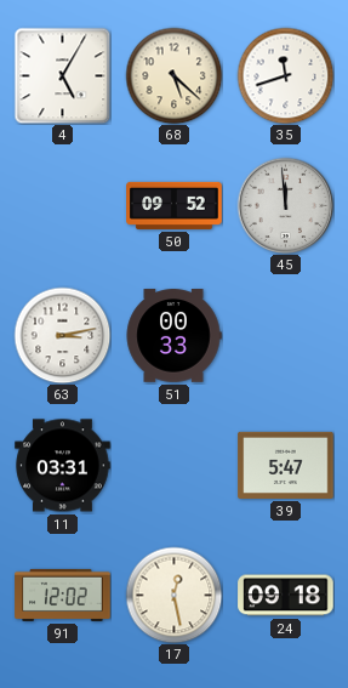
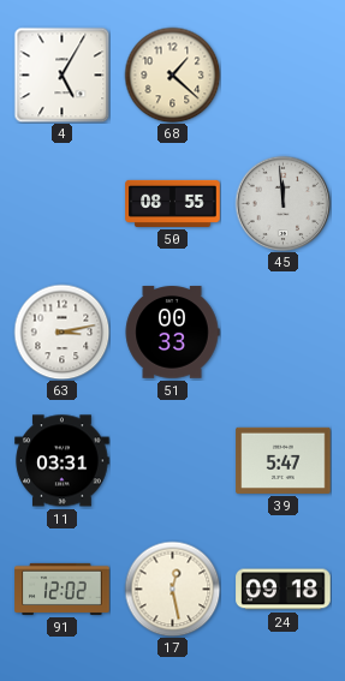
68: 5:22 -> 1:22
35: 11:42 -> none
50: 09:52 -> 08:55
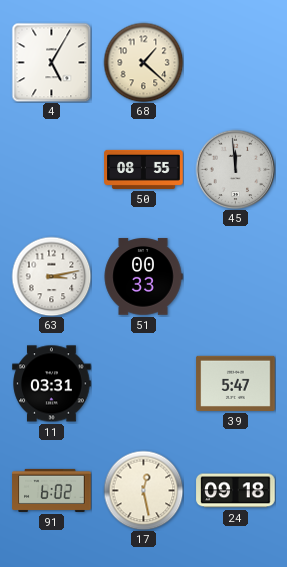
91: 12:02 -> 6:02
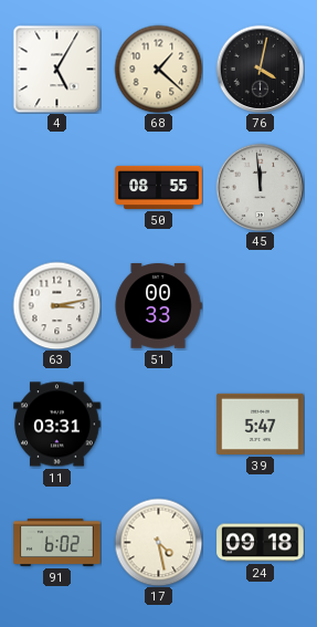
76: none -> 4:02
17: 12:28 -> 4:28
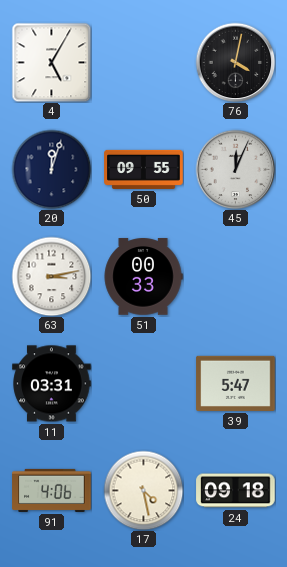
68: 1:22 -> none
20: none -> 12:03
50: 08:55 -> 09:55
45: 11:59 -> 12:04
91: 6:02 -> 4:06
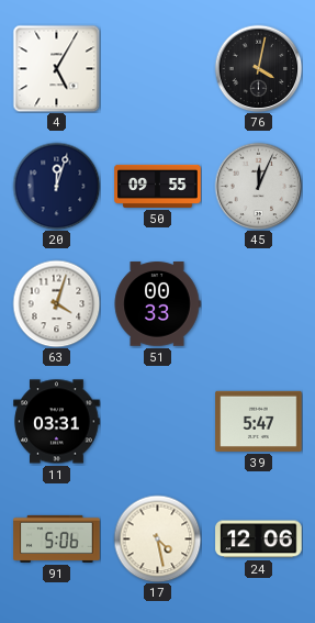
63: 3:13 -> 4:03
91: 4:06 -> 5:06
24: 09:18 -> 12:06
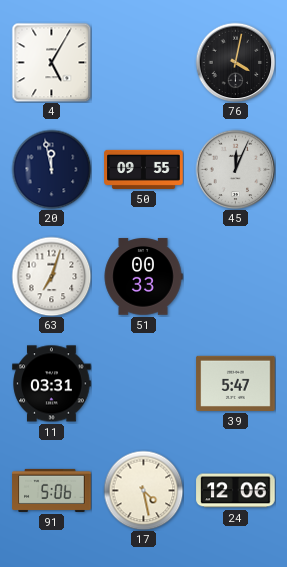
20: 12:03 -> 11:58
63: 4:03 -> 7:03
